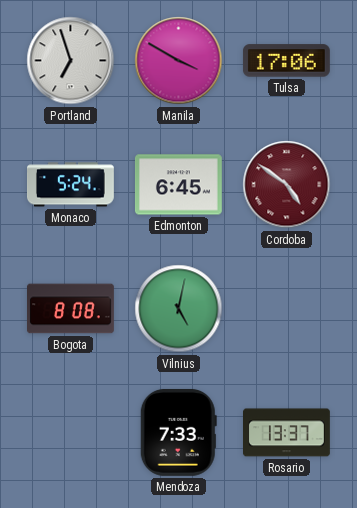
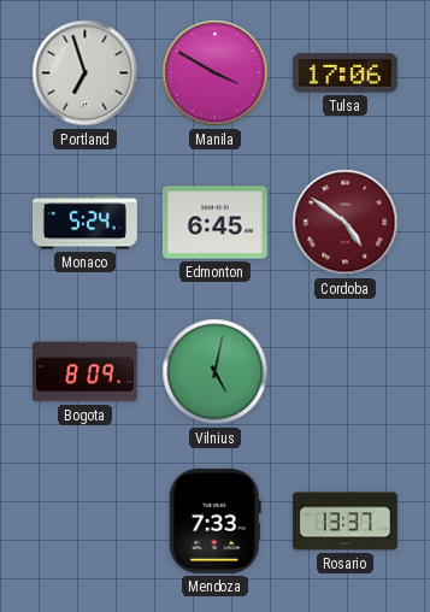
Bogota: 8:08 -> 8:09
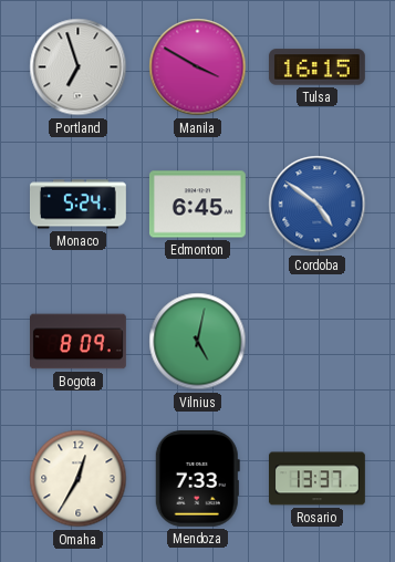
Tulsa: 17:06 -> 16:15
Cordoba dial: burgundy -> blue
Omaha: none -> 12:35
